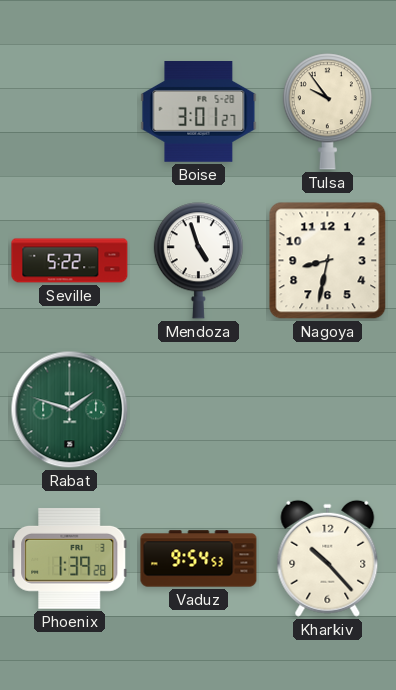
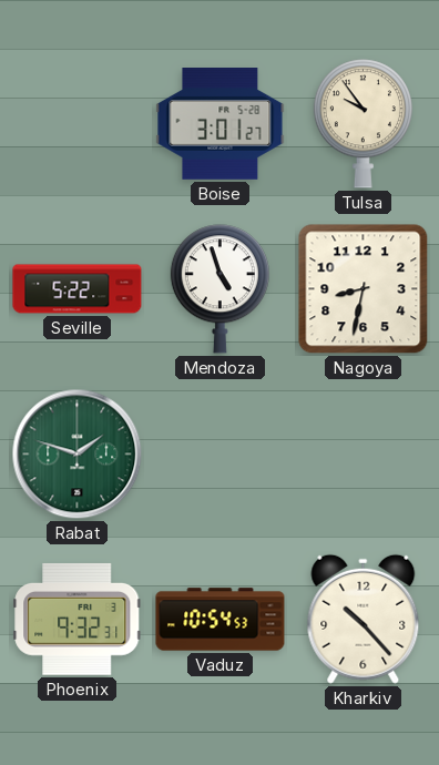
Phoenix: 1:39 -> 9:32
Vaduz: 9:54 -> 10:54
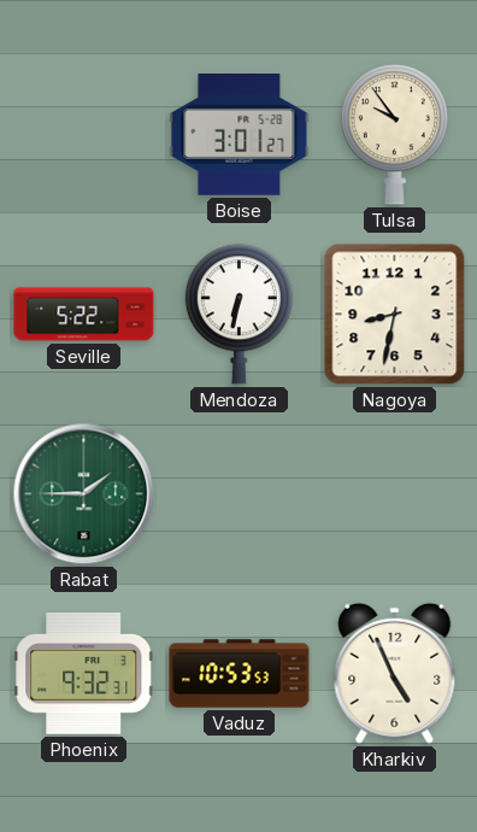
Mendoza: 4:57 -> 6:32
Rabat: 1:48 -> 1:45
Vaduz: 10:54 -> 10:53
Kharkiv: 10:23 -> 4:56
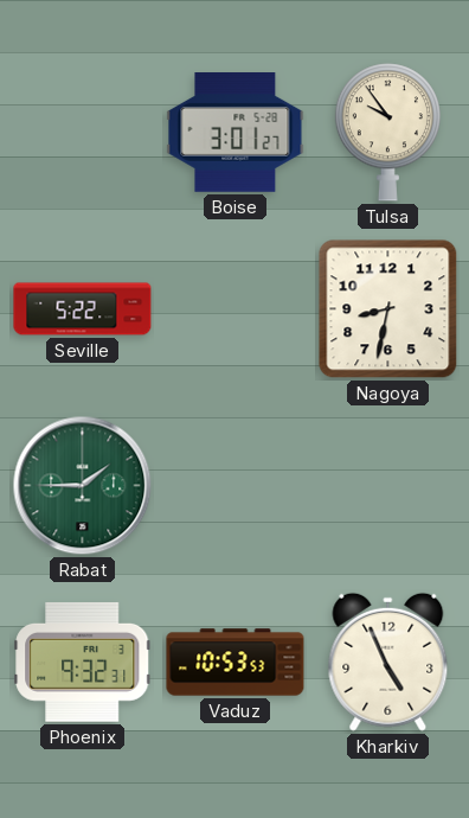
Mendoza: 6:32 -> none
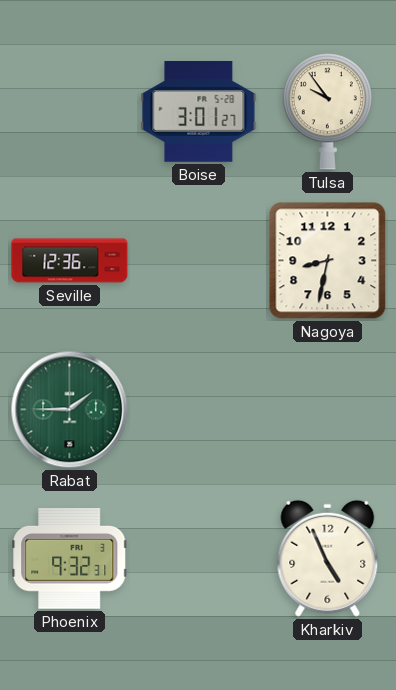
Seville: 5:22 -> 12:36
Vaduz: 10:53 -> none
